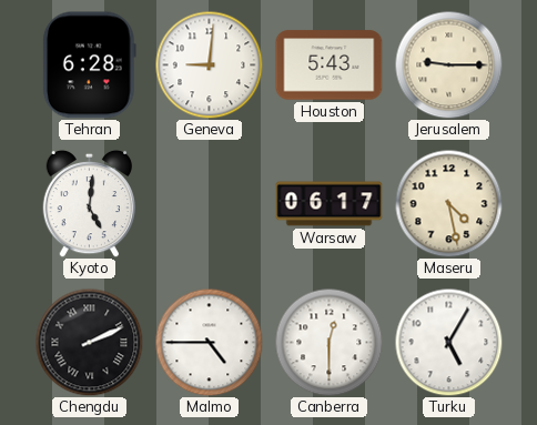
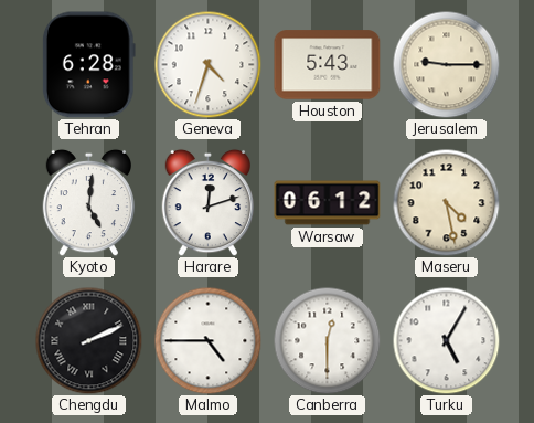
Geneva: 9:01 -> 4:33
Harare: none -> 12:12
Warsaw: 06:17 -> 06:12
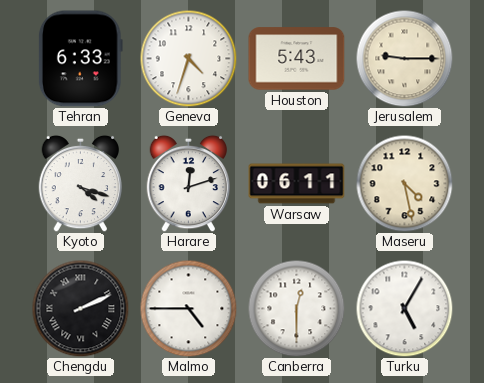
Tehran: 6:28 -> 6:33
Kyoto: 5:01 -> 4:18
Warsaw: 06:12 -> 06:11
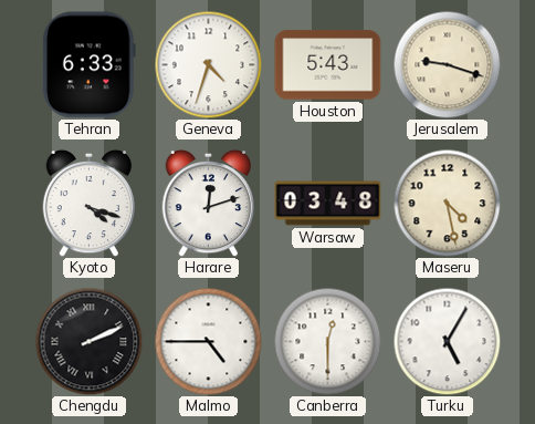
Jerusalem: 9:15 -> 9:18
Warsaw: 06:11 -> 03:48
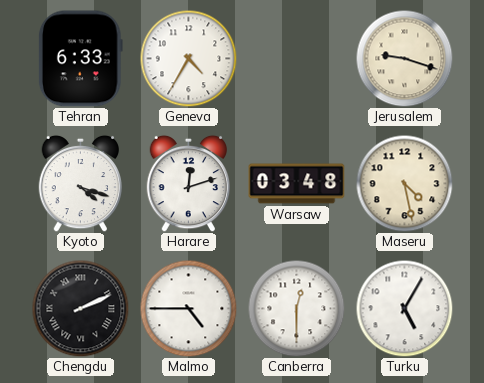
Geneva: 4:33 -> 4:35
Houston: 5:43 -> none
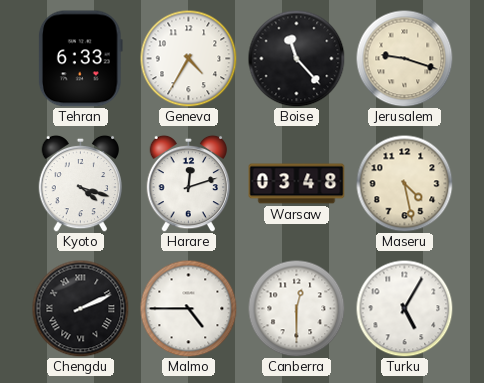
Boise: none -> 11:23
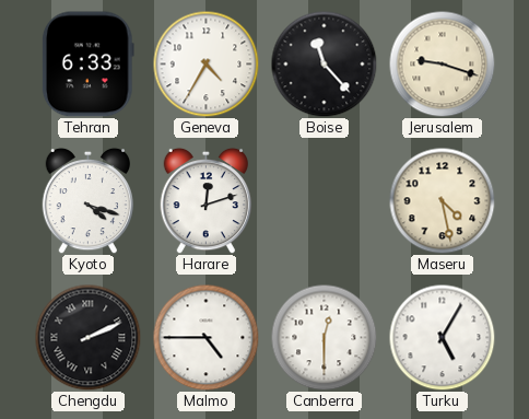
Warsaw: 03:48 -> none
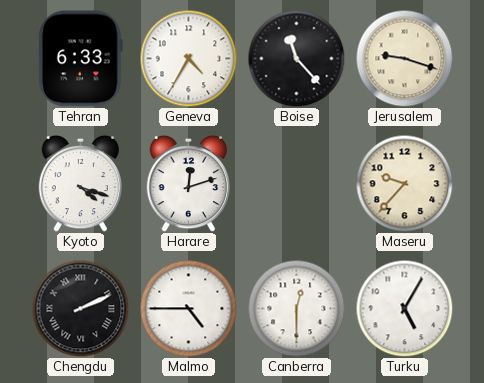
Maseru: 4:28 -> 9:37
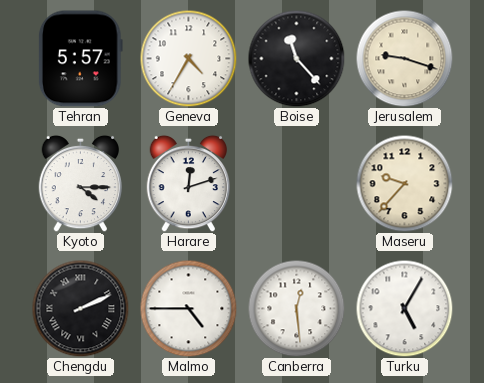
Tehran: 6:33 -> 5:57
Kyoto: 4:18 -> 4:15
Canberra: 12:30 -> 12:29
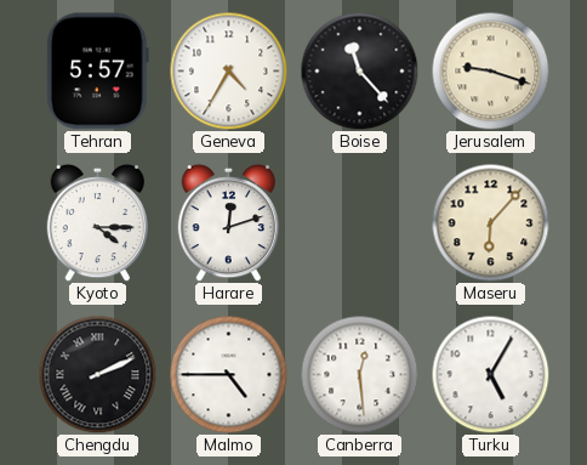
Maseru: 9:37 -> 6:07
